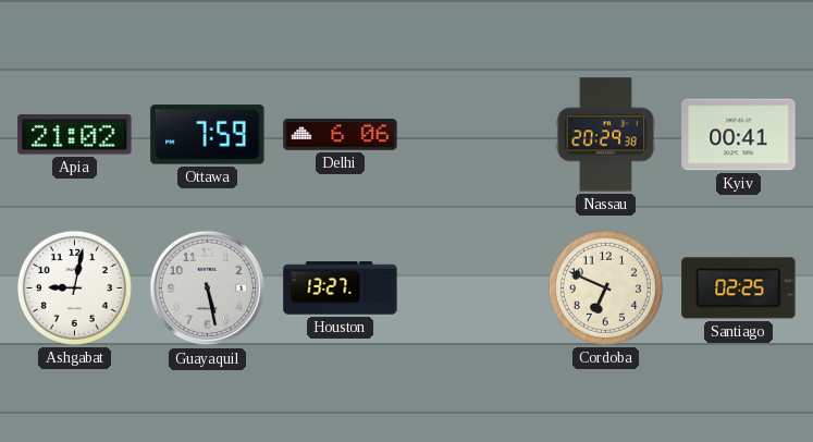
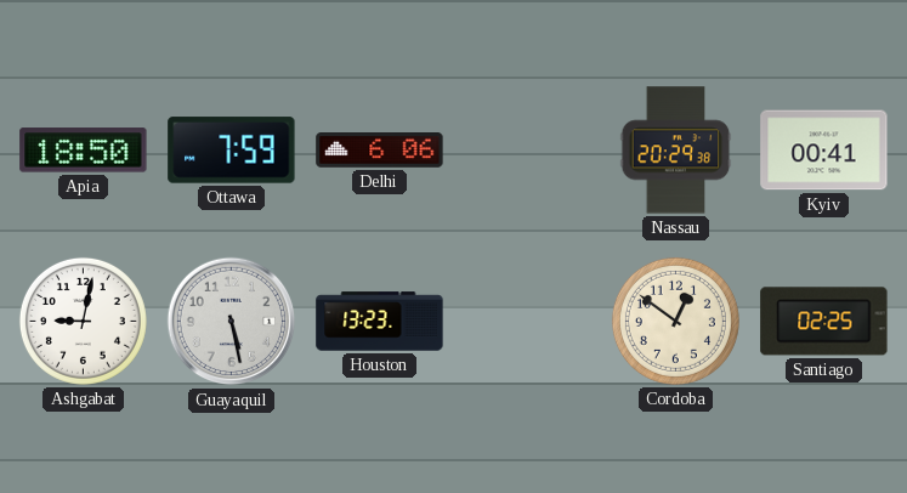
Apia: 21:02 -> 18:50
Houston: 13:27 -> 13:23
Cordoba: 6:49 -> 12:51
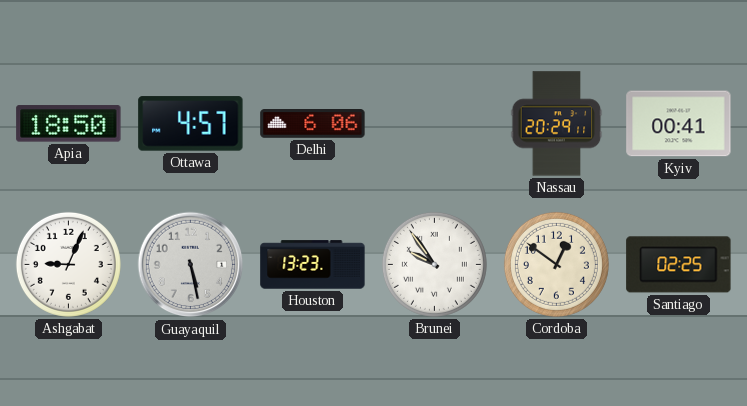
Ottawa: 7:59 -> 4:57
Nassau: 20:29:38 -> 20:29:11
Ashgabat: 9:02 -> 9:04
Brunei: none -> 9:54
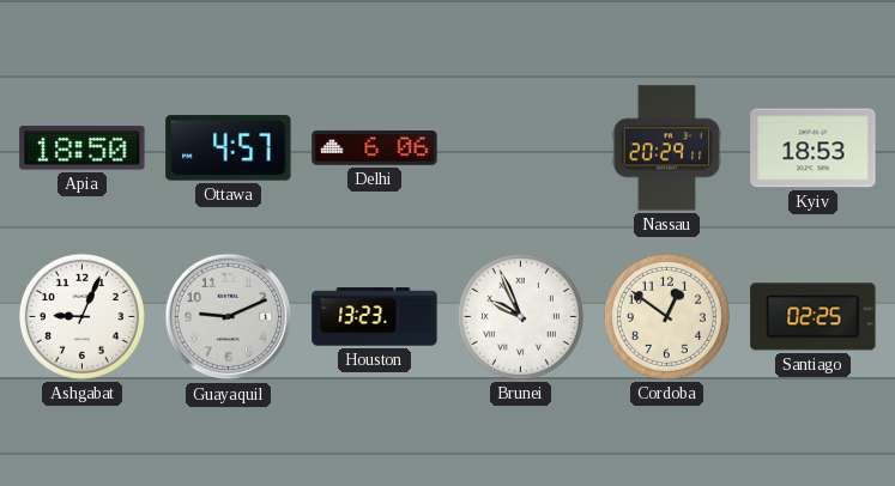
Kyiv: 00:41 -> 18:53
Guayaquil: 5:28 -> 9:11
Brunei: 9:54 -> 9:56
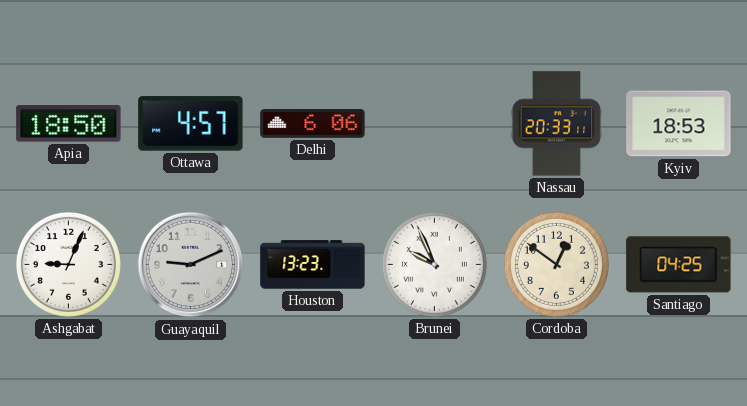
Nassau: 20:29 -> 20:33
Santiago: 02:25 -> 04:25
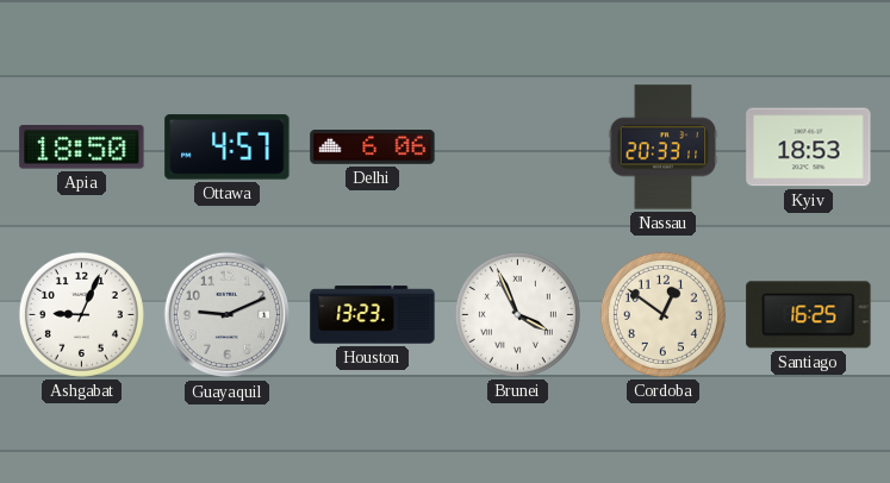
Brunei: 9:56 -> 3:56
Santiago: 04:25 -> 16:25
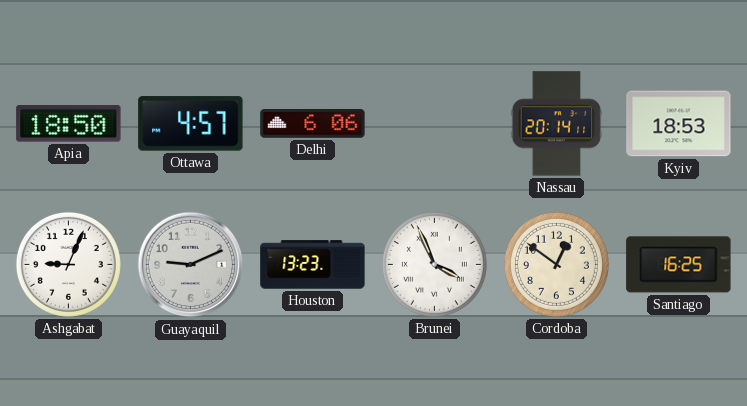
Nassau: 20:33 -> 20:14
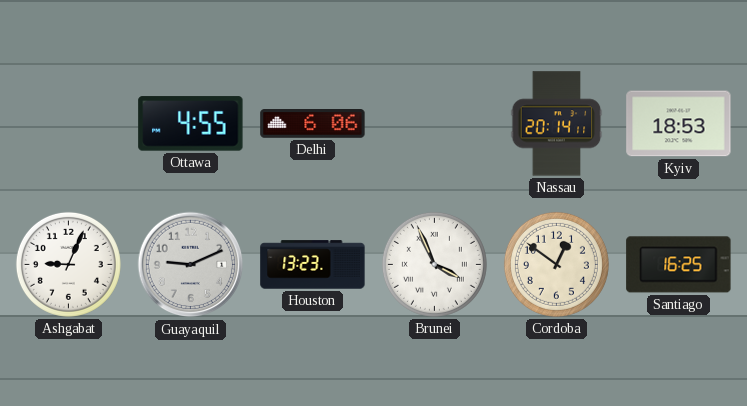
Apia: 18:50 -> none
Ottawa: 4:57 -> 4:55
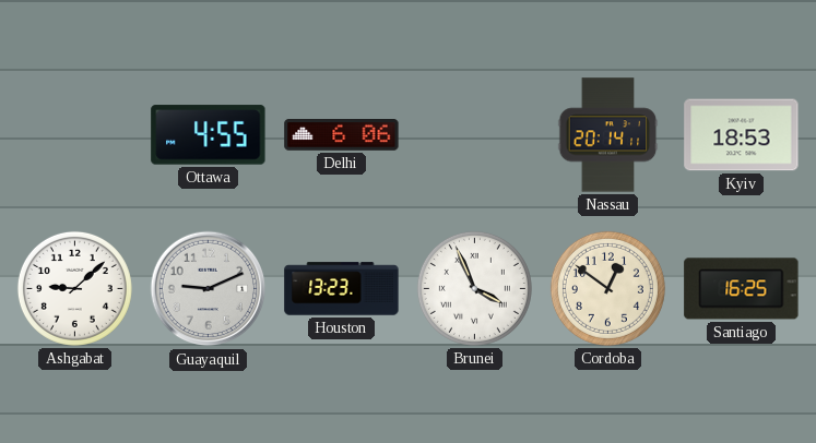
Ashgabat: 9:04 -> 9:08
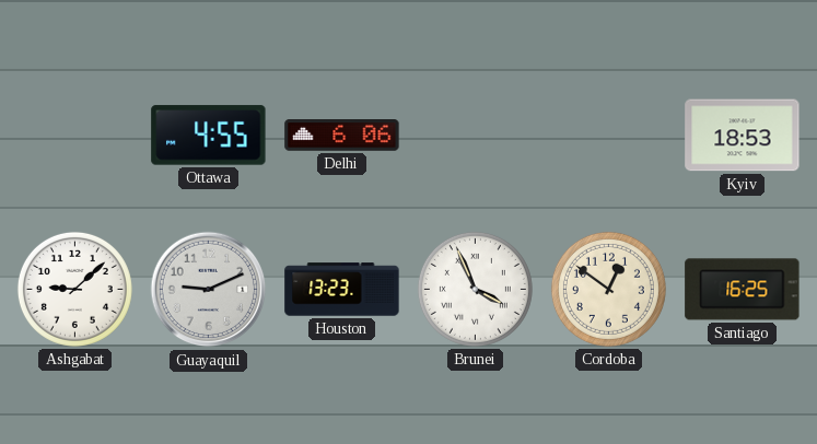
Nassau: 20:14 -> none
